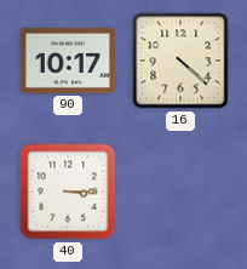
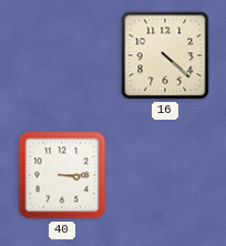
90: 10:17 -> none
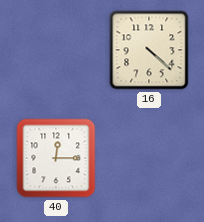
40: 3:15 -> 12:15
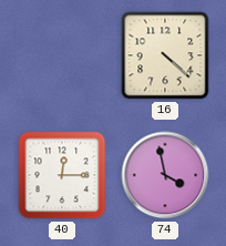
74: none -> 3:58
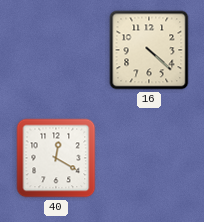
40: 12:15 -> 12:20
74: 3:58 -> none
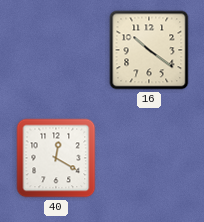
16: 4:22 -> 10:21
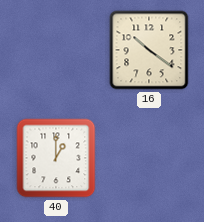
40: 12:20 -> 1:00
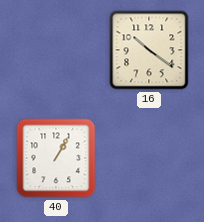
40: 1:00 -> 1:05
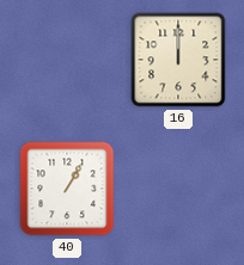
16: 10:21 -> 12:00
